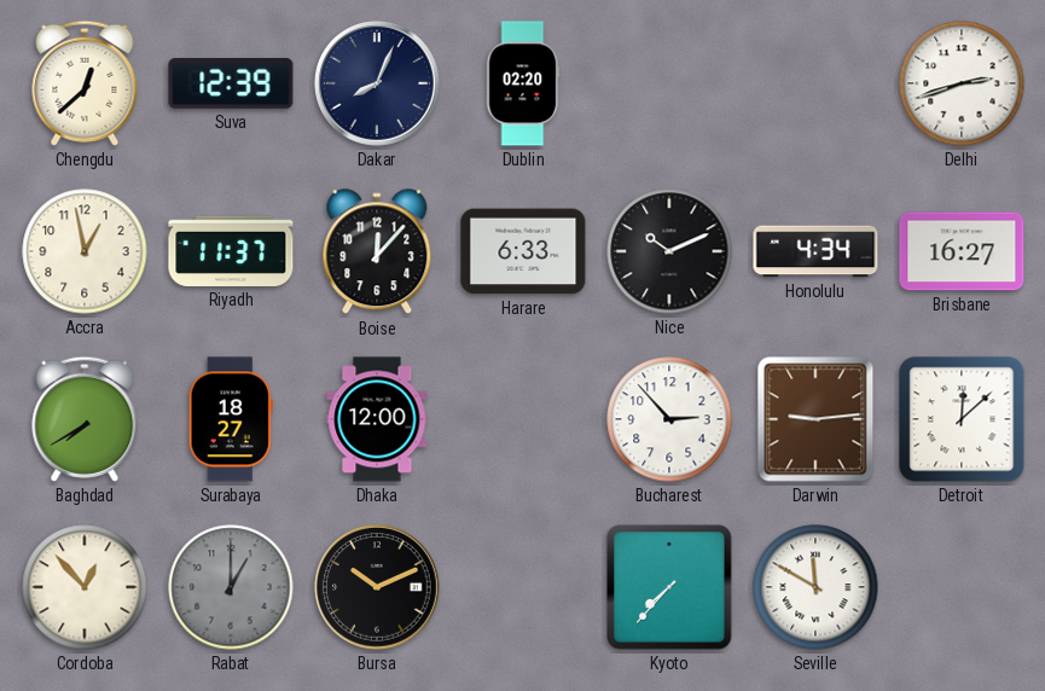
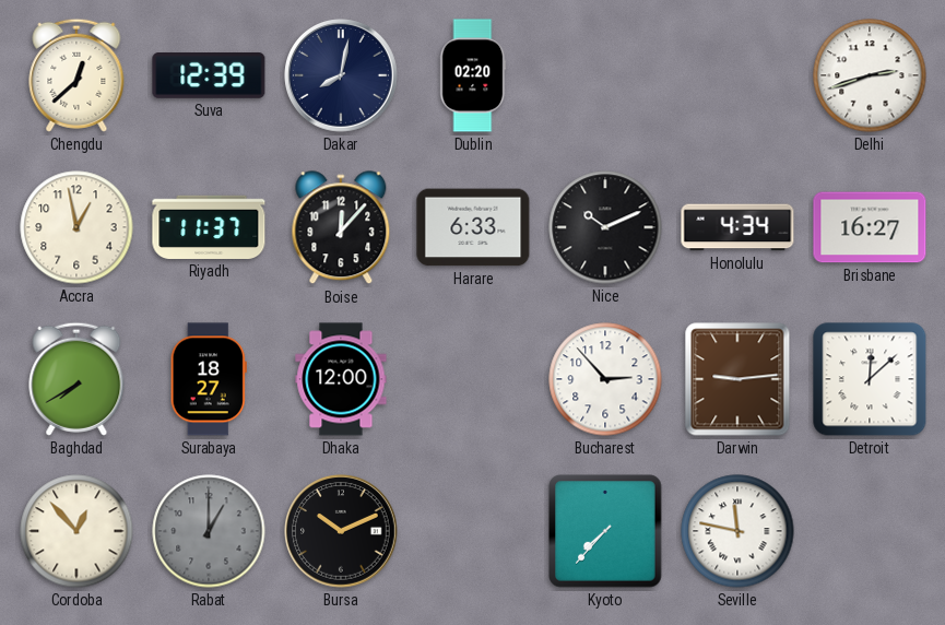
Dakar: 8:04 -> 8:02
Seville: 11:50 -> 11:47
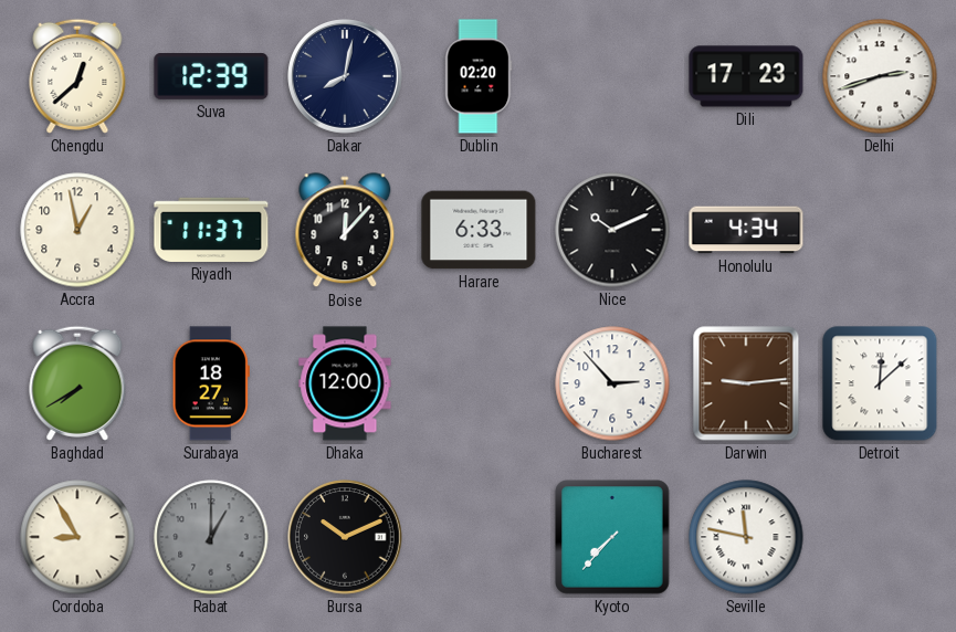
Dili: none -> 17:23
Brisbane: 16:27 -> none
Cordoba: 12:53 -> 8:55
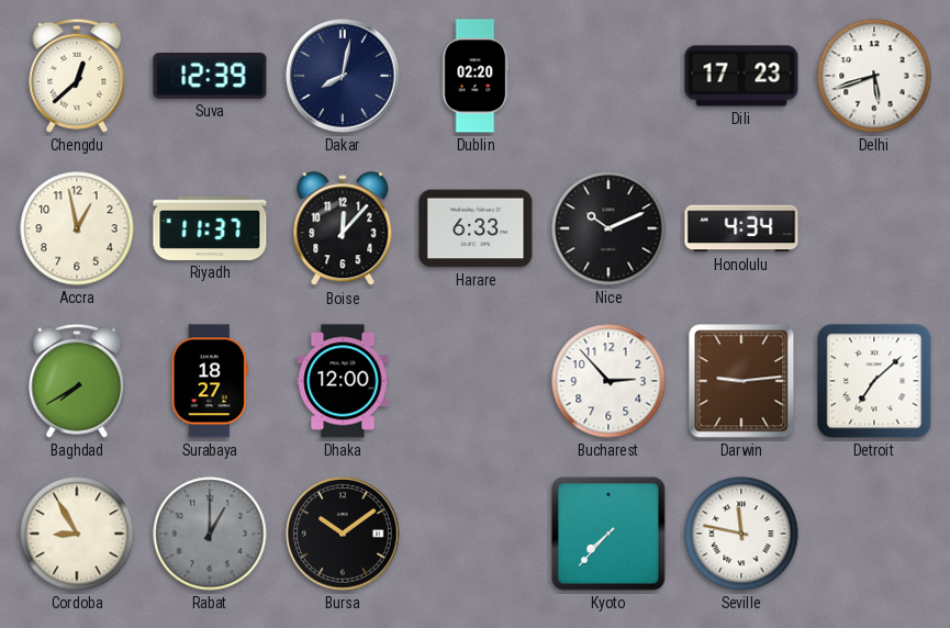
Delhi: 2:42 -> 5:42
Detroit: 12:08 -> 7:08
Bursa: 10:11 -> 10:09
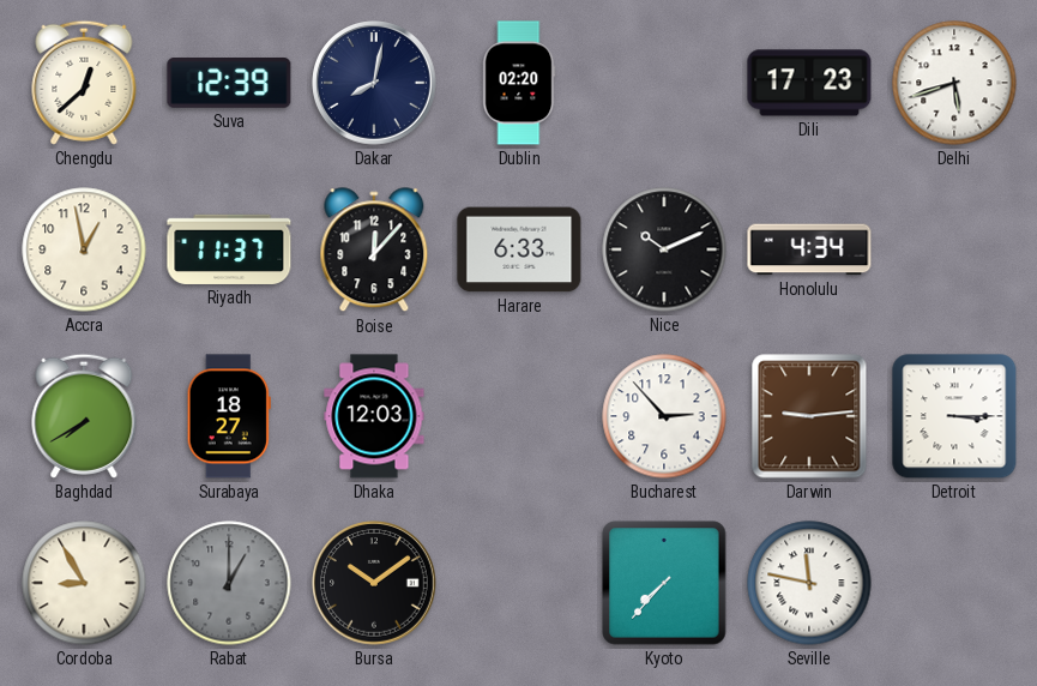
Dhaka: 12:00 -> 12:03
Detroit: 7:08 -> 3:15
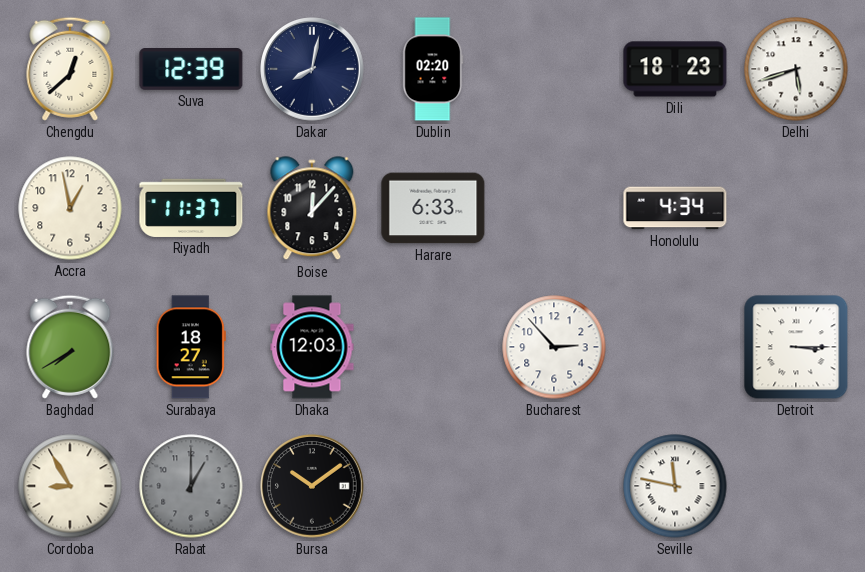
Dili: 17:23 -> 18:23
Nice: 10:11 -> none
Darwin: 9:14 -> none
Kyoto: 7:37 -> none
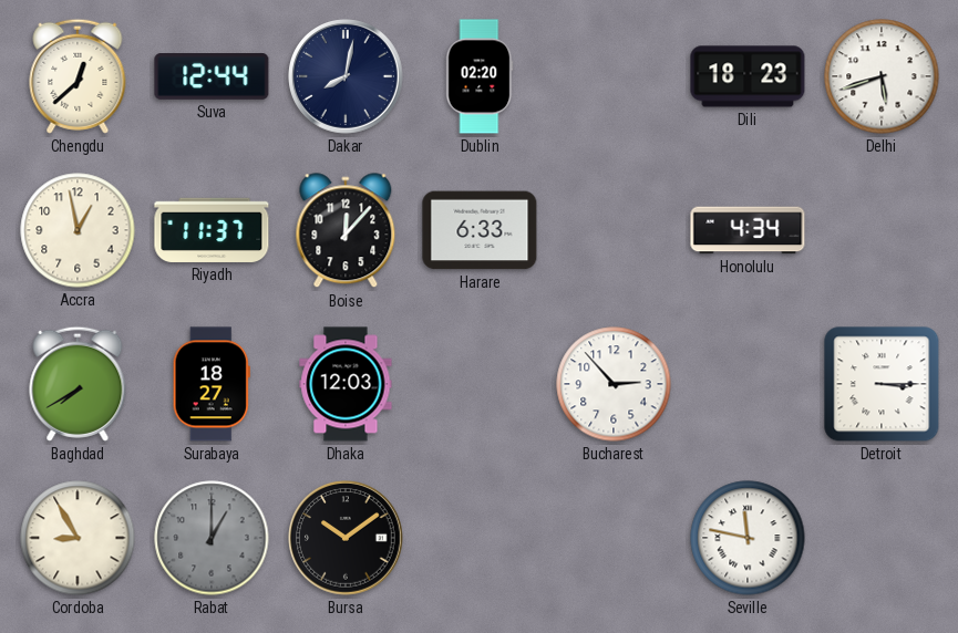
Suva: 12:39 -> 12:44
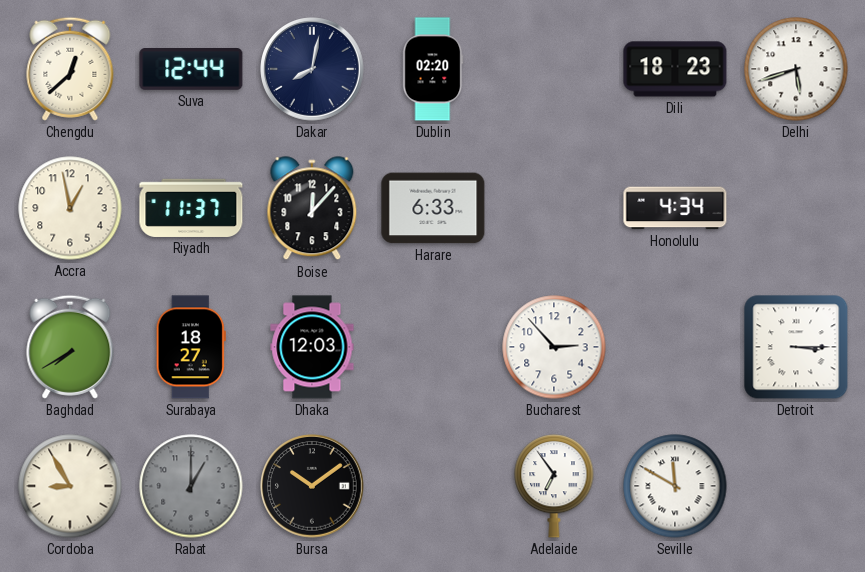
Adelaide: none -> 6:54
Seville: 11:47 -> 11:50
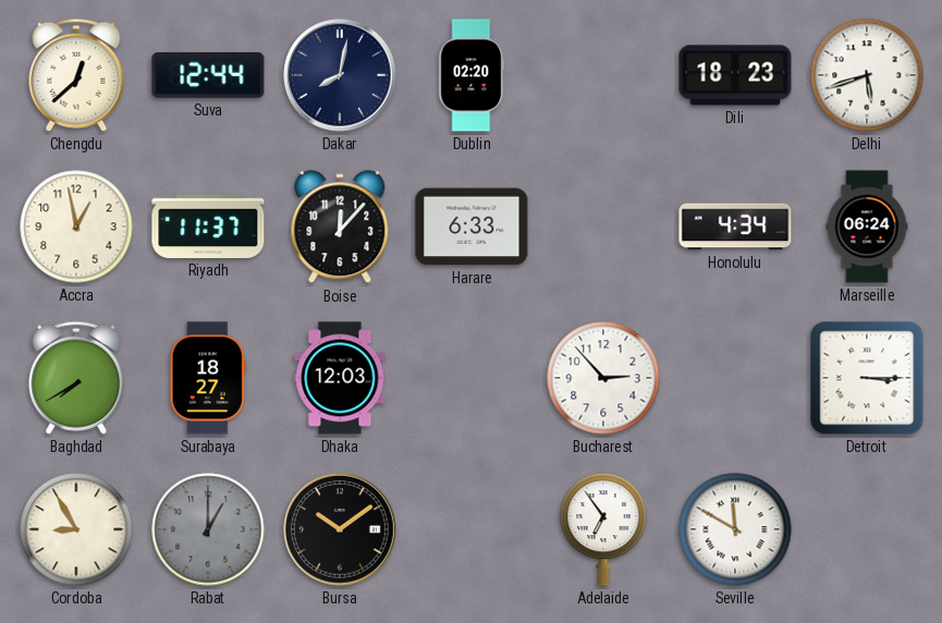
Marseille: none -> 06:24
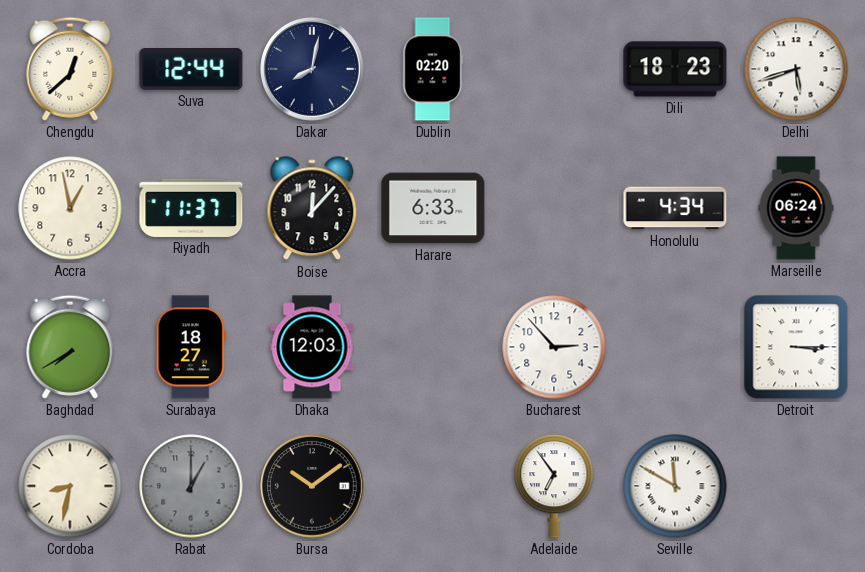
Cordoba: 8:55 -> 8:32
